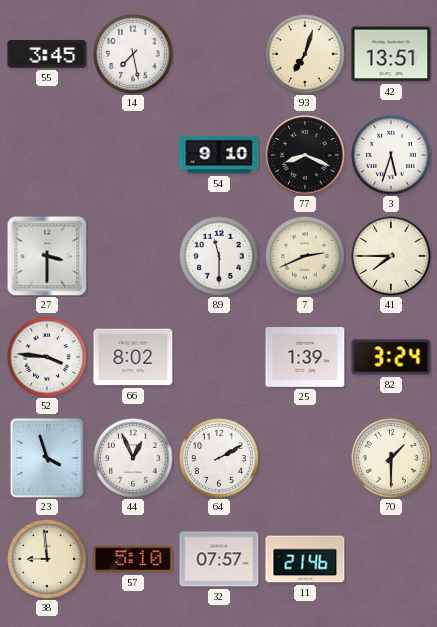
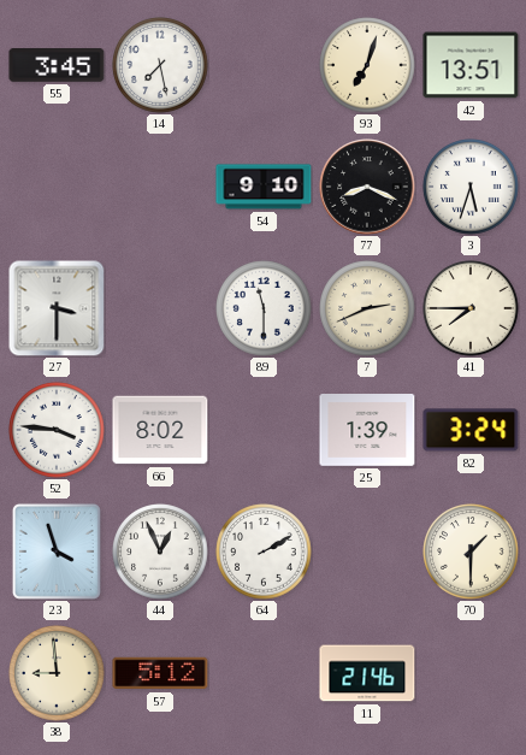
57: 5:10 -> 5:12
32: 07:57 -> none
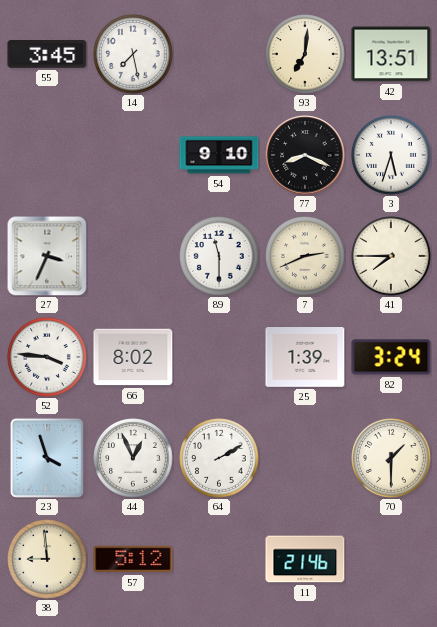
93: 7:03 -> 7:01
27: 3:30 -> 3:34
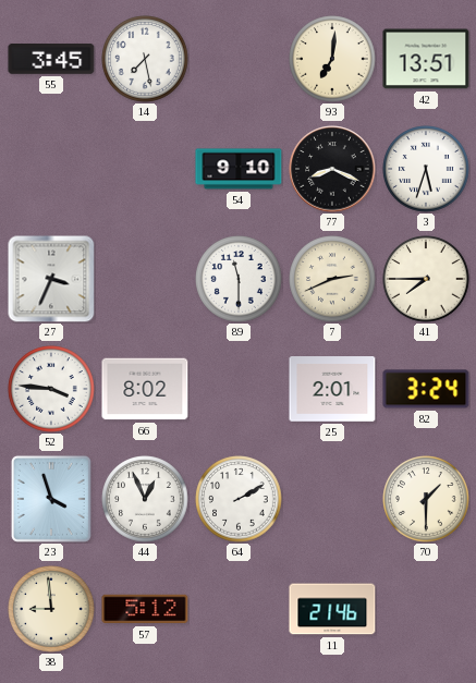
25: 1:39 -> 2:01
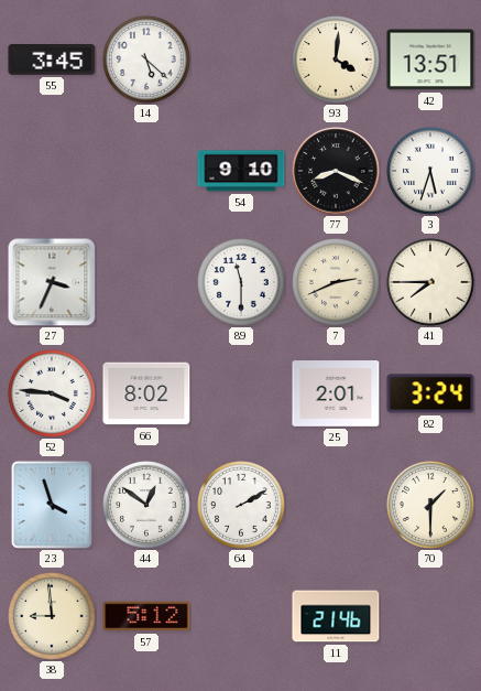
14: 7:28 -> 5:22
93: 7:01 -> 4:01
44: 12:56 -> 12:51
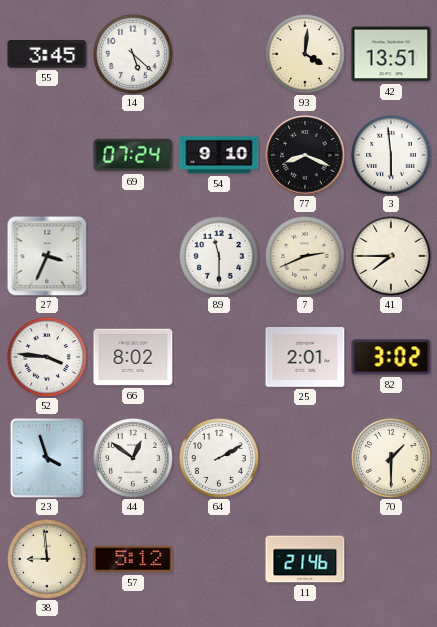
69: none -> 07:24
3: 5:33 -> 5:59
82: 3:24 -> 3:02
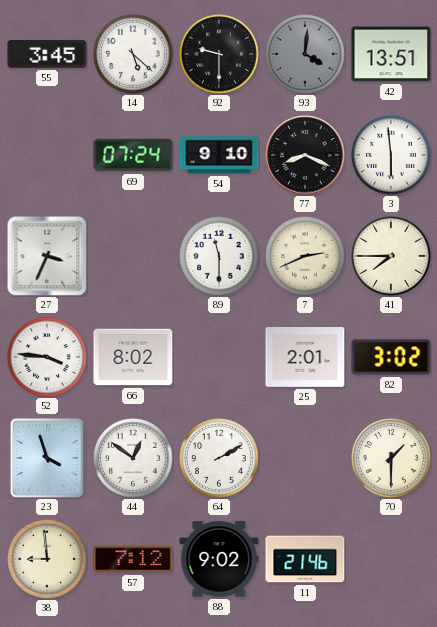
92: none -> 9:30
93 dial: cream -> grey
57: 5:12 -> 7:12
88: none -> 9:02
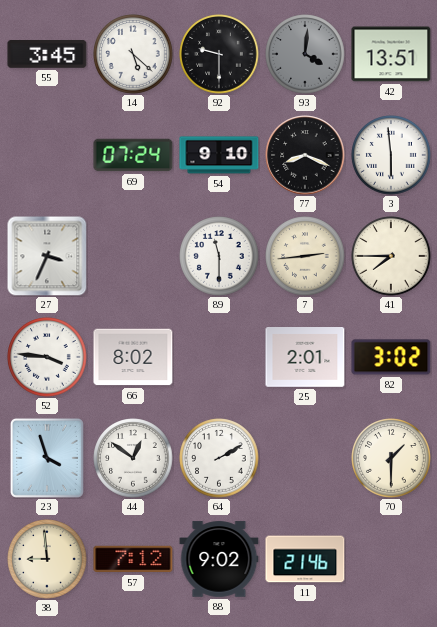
7: 2:41 -> 2:44
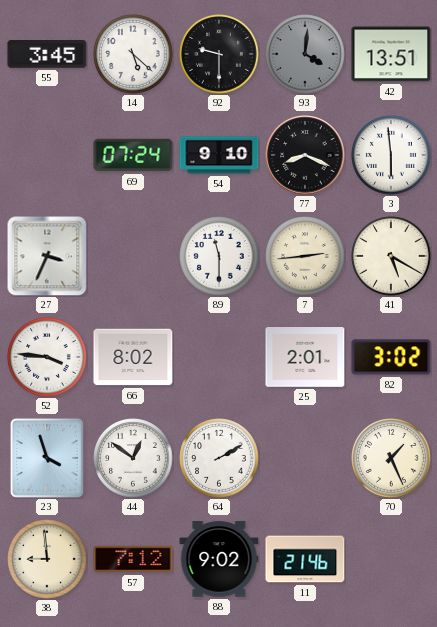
41: 7:45 -> 5:20
70: 1:30 -> 1:26
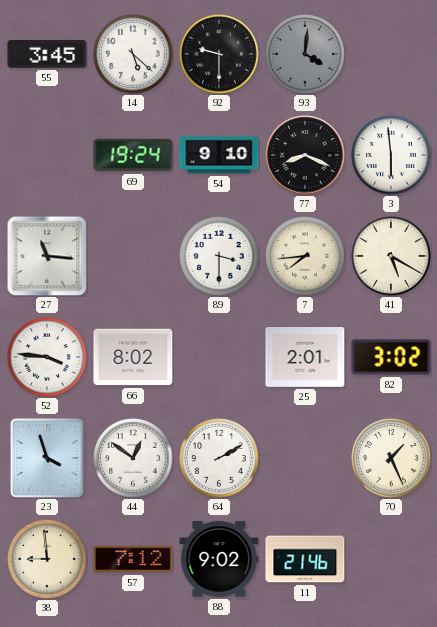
42: 13:51 -> none
69: 07:24 -> 19:24
27: 3:34 -> 11:16
89: 11:30 -> 3:30
7: 2:44 -> 7:44
